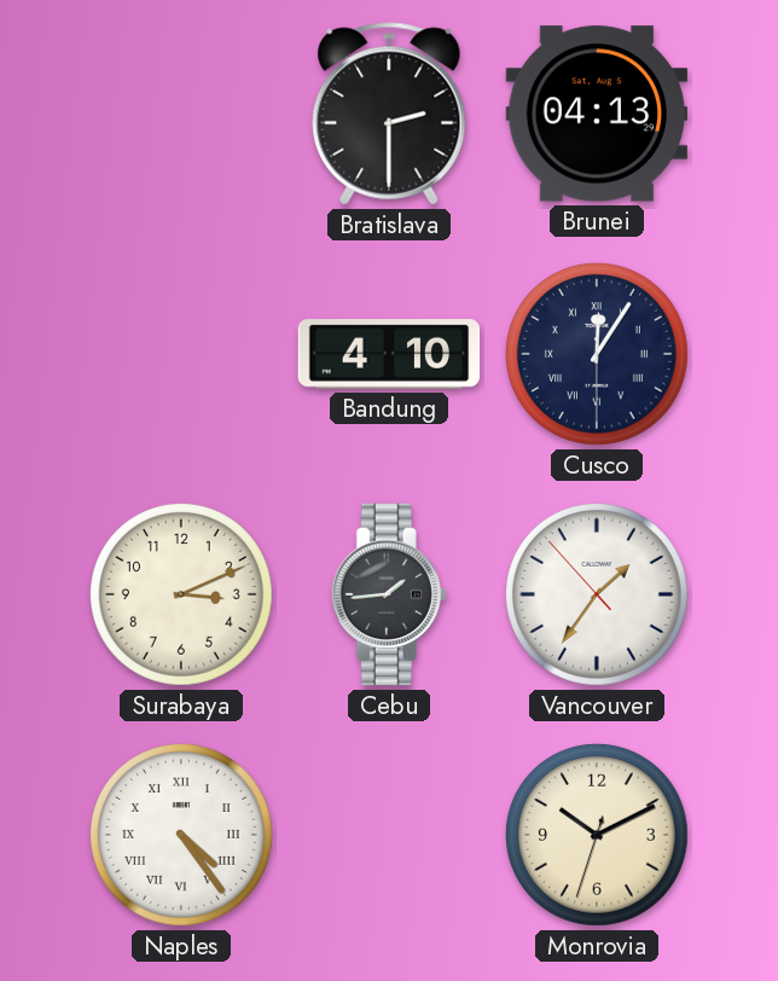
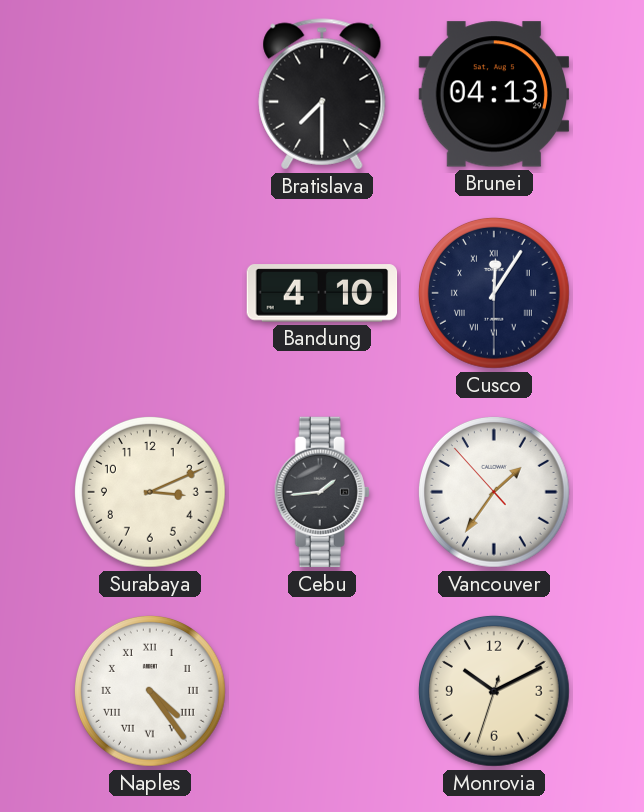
Bratislava: 2:30 -> 7:30
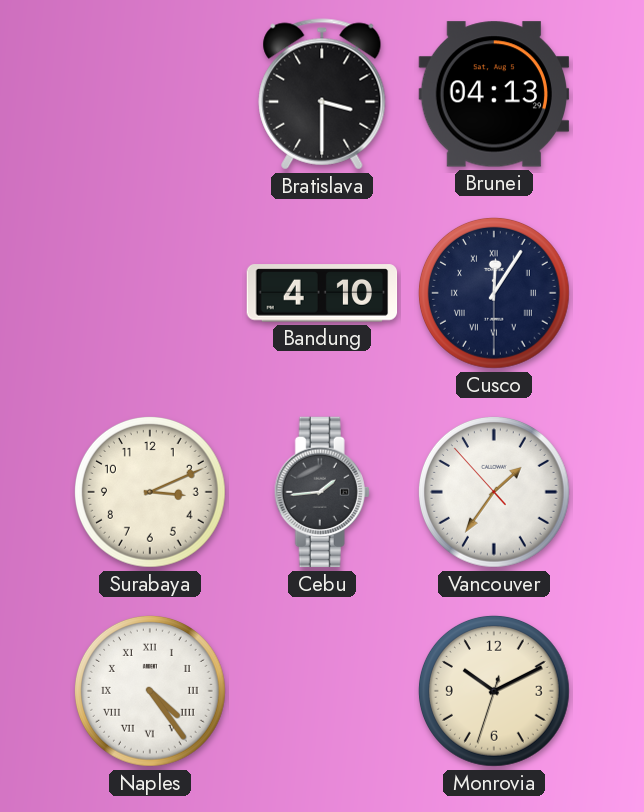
Bratislava: 7:30 -> 3:30
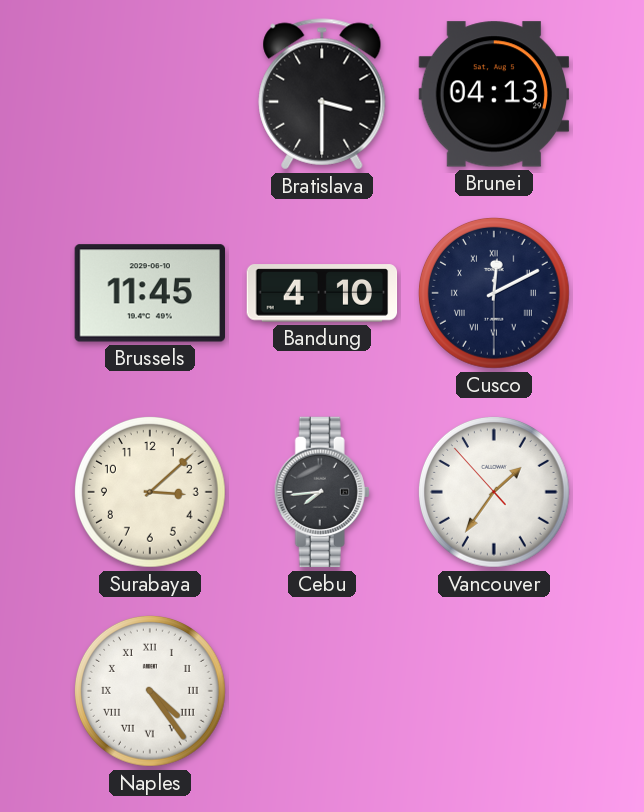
Brussels: none -> 11:45
Cusco: 12:05 -> 12:10
Surabaya: 3:11 -> 3:08
Cebu: 1:44 -> 7:44
Monrovia: 10:10 -> none
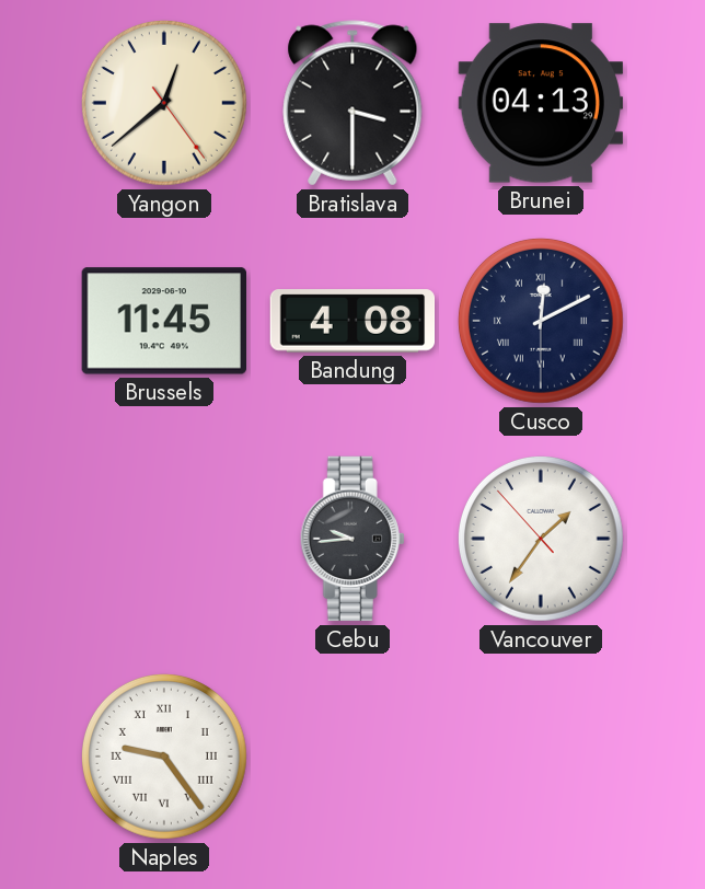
Yangon: none -> 12:38
Bandung: 4:10 -> 4:08
Surabaya: 3:08 -> none
Cebu: 7:44 -> 9:44
Naples: 4:24 -> 9:24
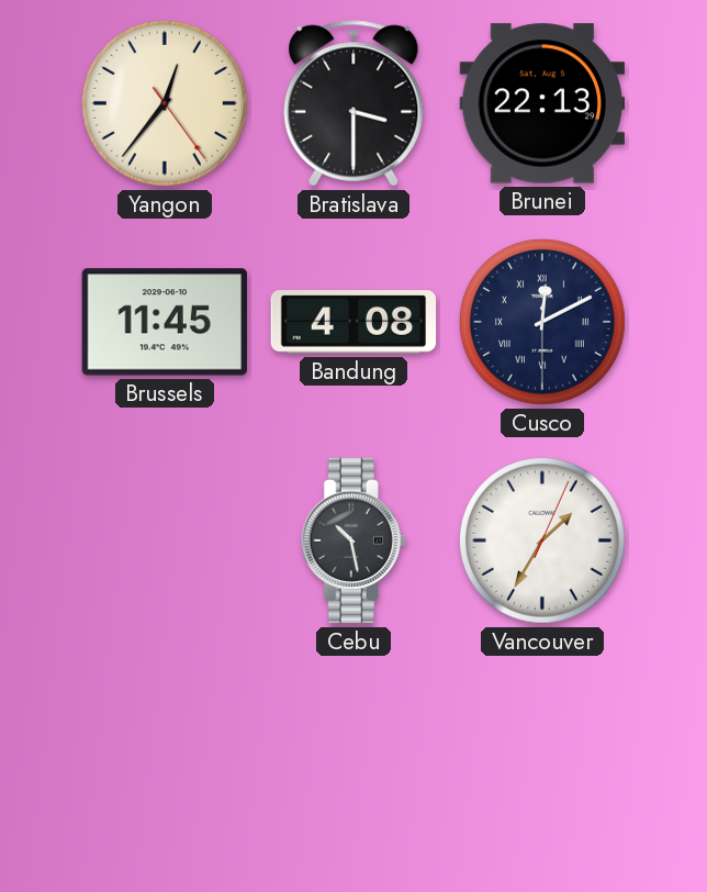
Yangon: 12:38 -> 12:36
Brunei: 04:13 -> 22:13
Cebu: 9:44 -> 10:28
Vancouver: 1:35:53 -> 1:35:04
Naples: 9:24 -> none
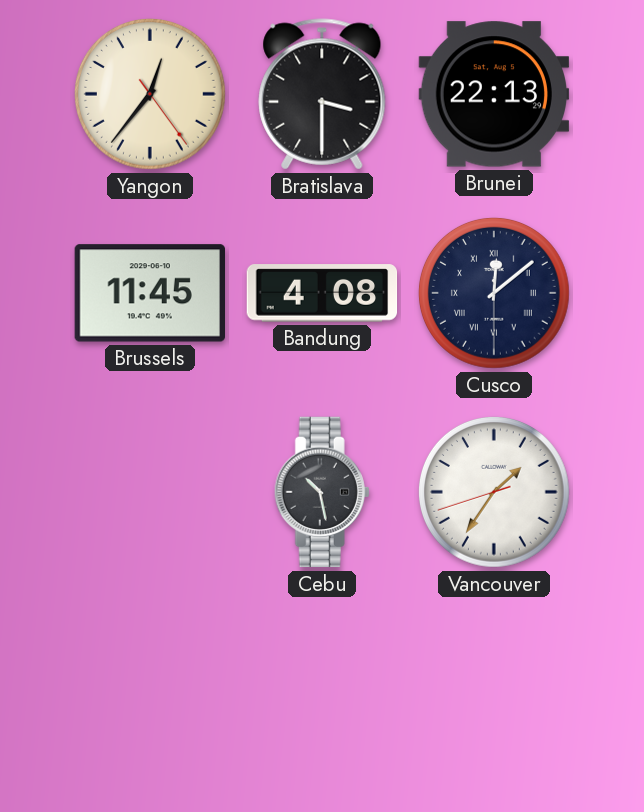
Cusco: 12:10 -> 12:08
Vancouver: 1:35:04 -> 1:35:42
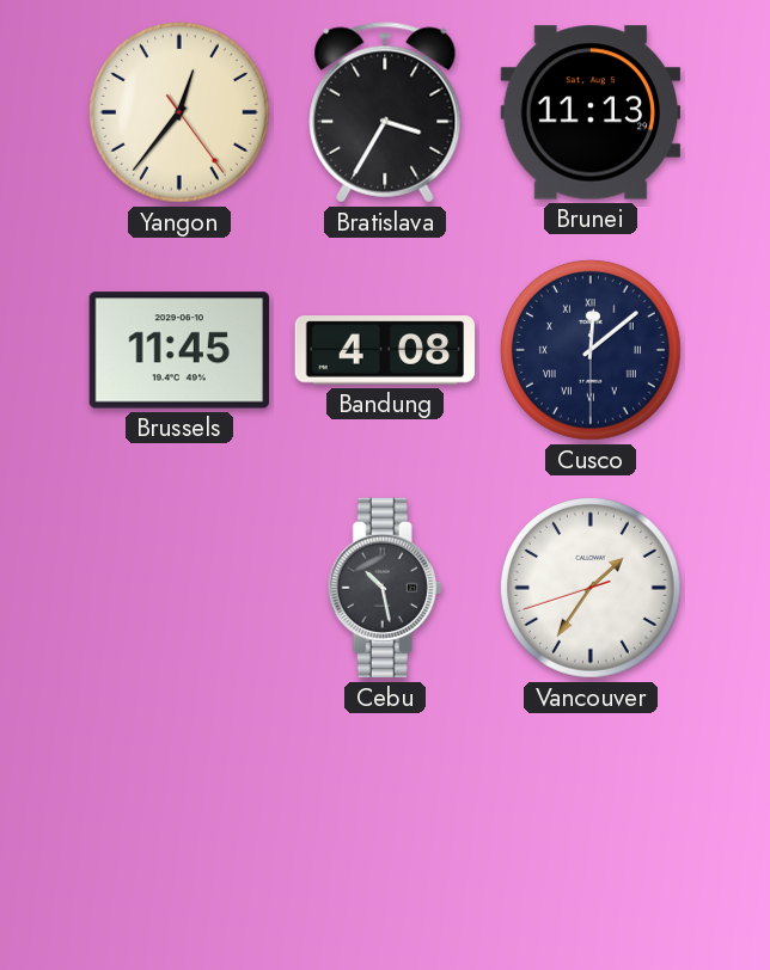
Bratislava: 3:30 -> 3:35
Brunei: 22:13 -> 11:13
